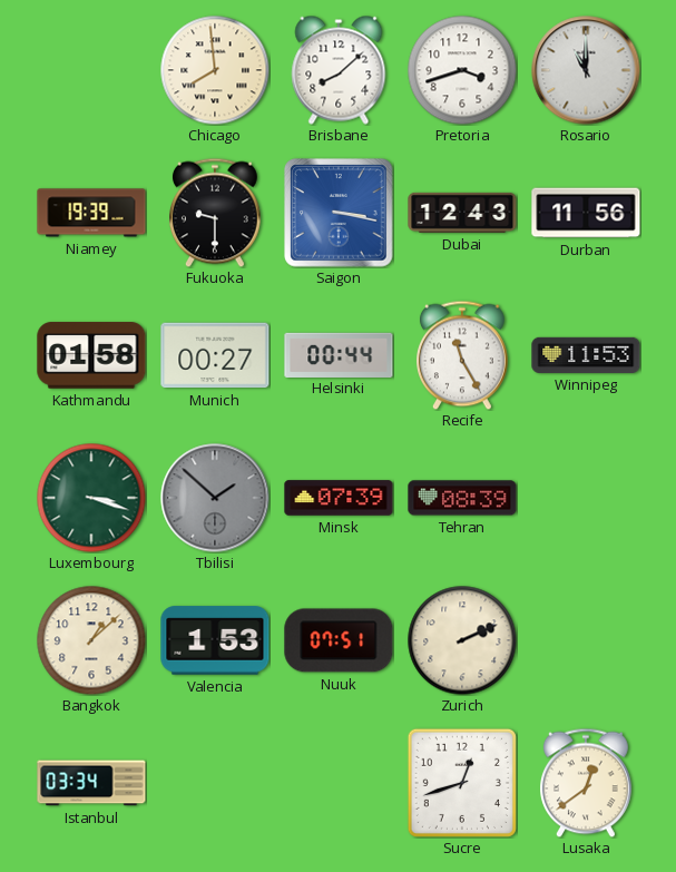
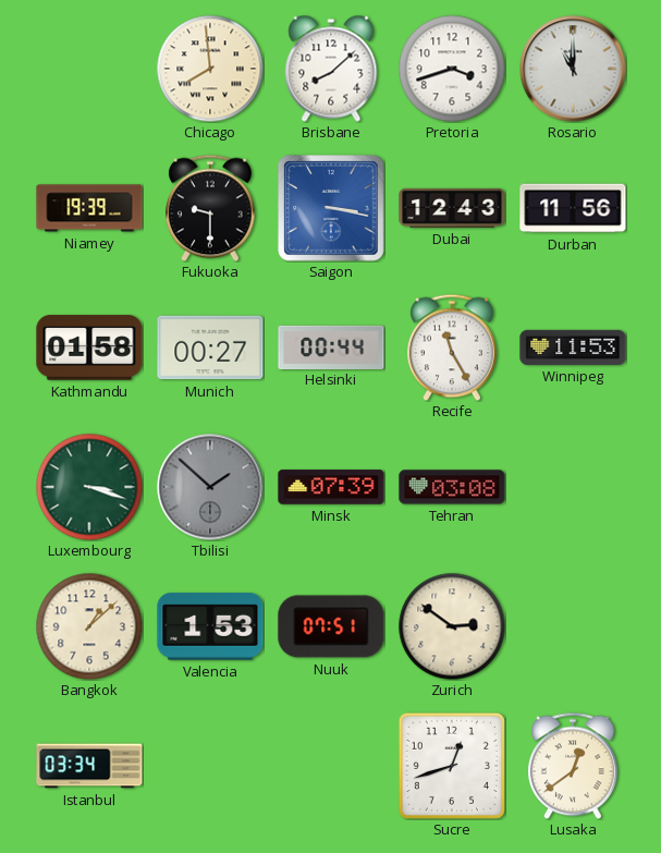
Tehran: 08:39 -> 03:08
Zurich: 2:11 -> 2:51
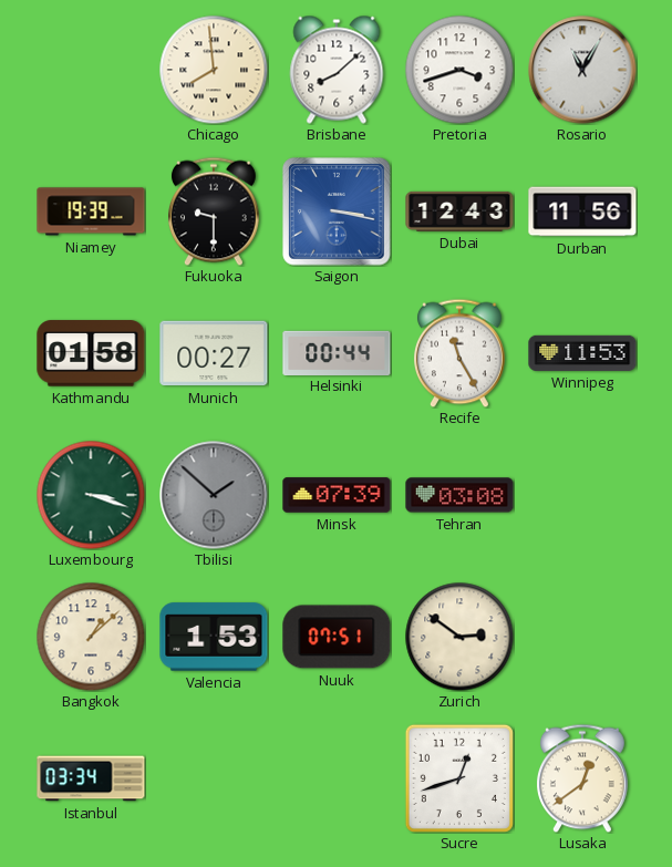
Rosario: 11:00 -> 11:05
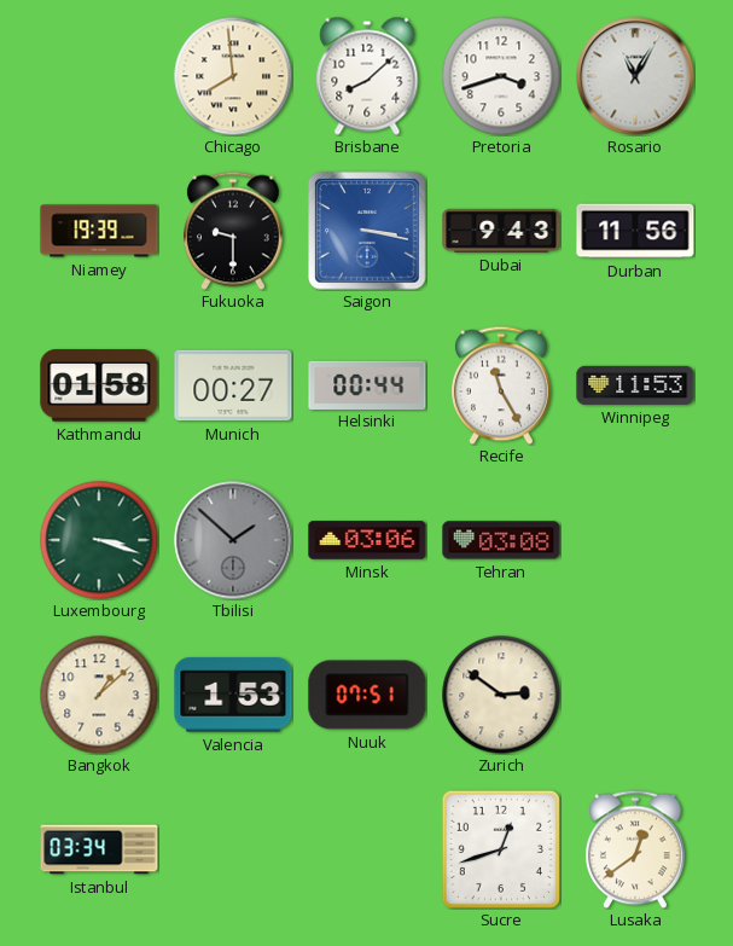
Dubai: 12:43 -> 9:43
Minsk: 07:39 -> 03:06
